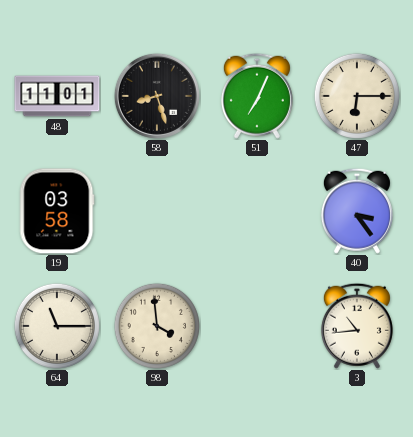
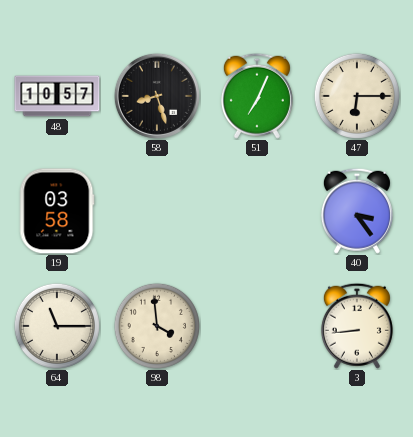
48: 11:01 -> 10:57
3: 10:44 -> 8:44
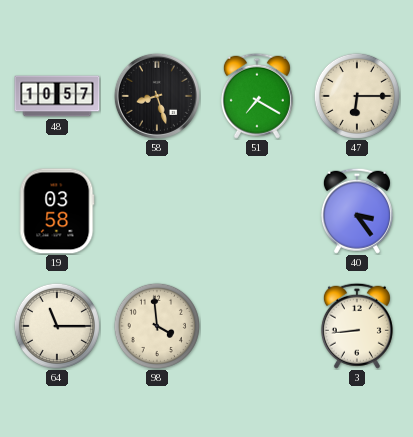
51: 7:04 -> 7:20
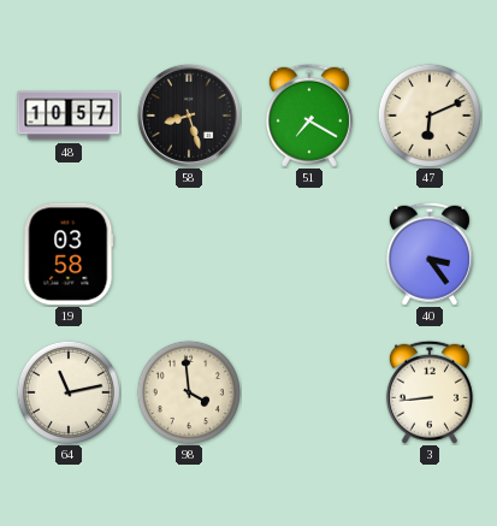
47: 6:15 -> 6:11
64: 11:15 -> 11:13
